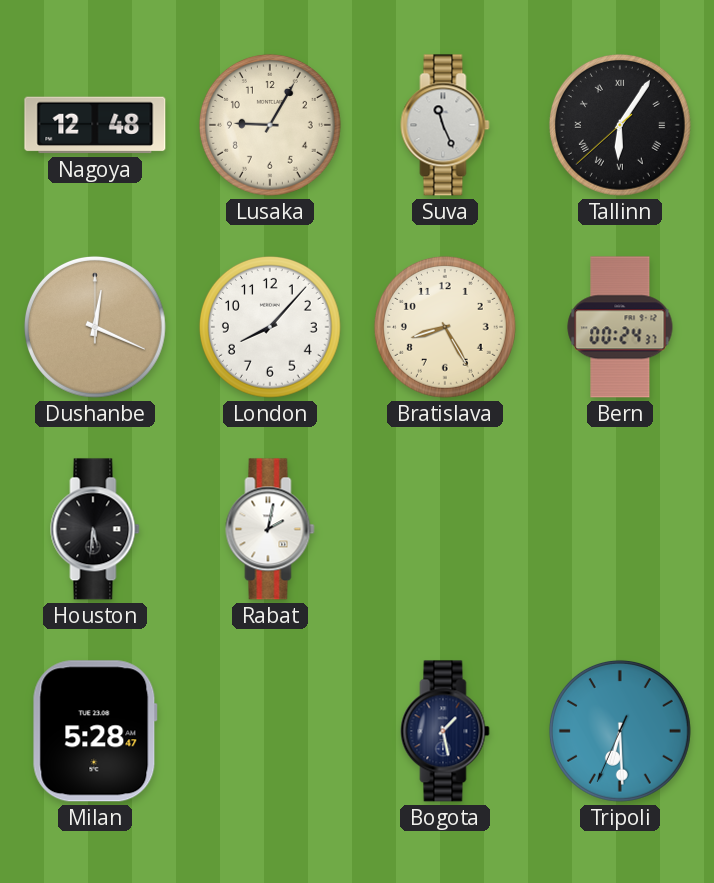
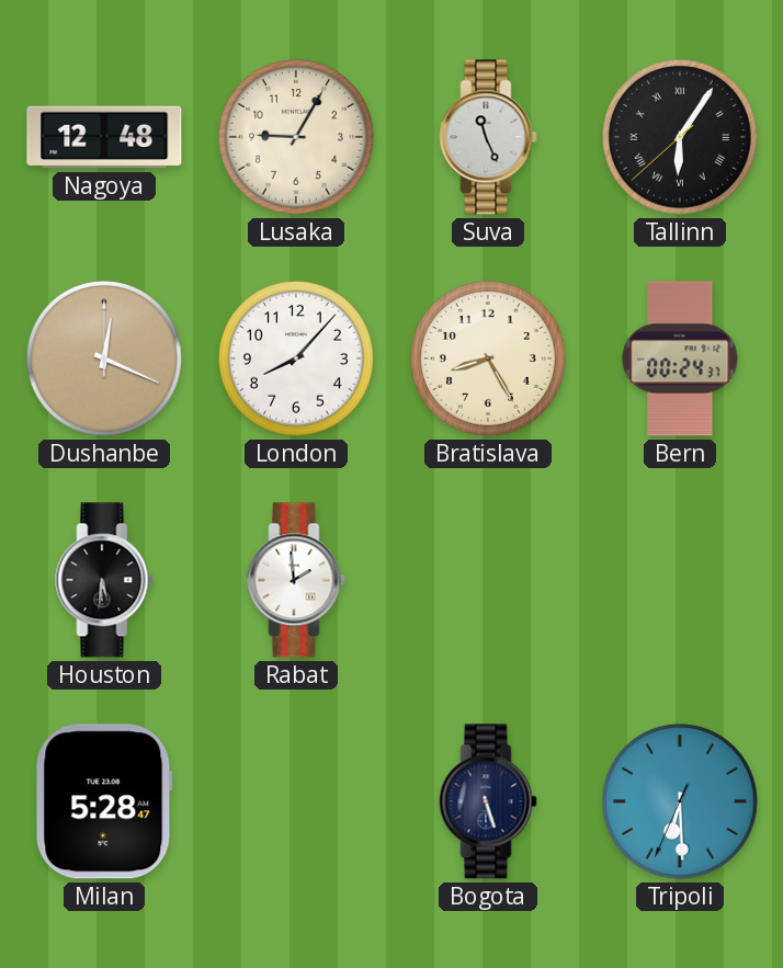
Rabat: 2:02 -> 1:59
Bogota: 1:28 -> 5:27
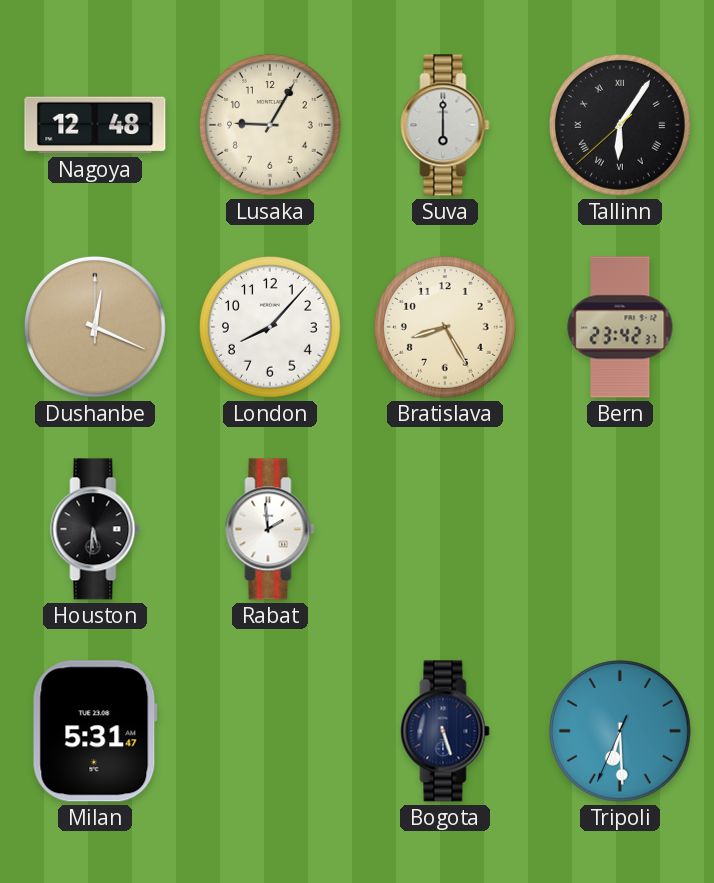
Suva: 11:26 -> 6:00
Bern: 00:24 -> 23:42
Milan: 5:28 -> 5:31
